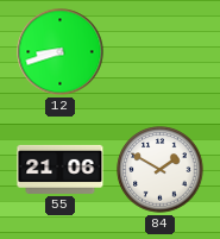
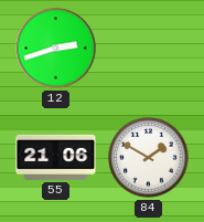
12: 8:42 -> 2:42
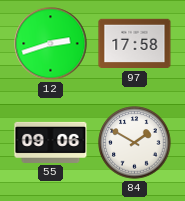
97: none -> 17:58
55: 21:06 -> 09:06
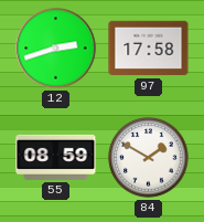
55: 09:06 -> 08:59
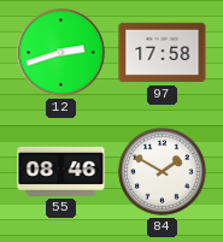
55: 08:59 -> 08:46
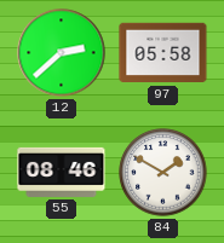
12: 2:42 -> 2:38
97: 17:58 -> 05:58
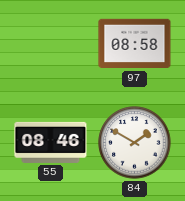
12: 2:38 -> none
97: 05:58 -> 08:58
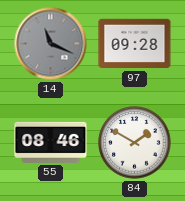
14: none -> 11:19
97: 08:58 -> 09:28
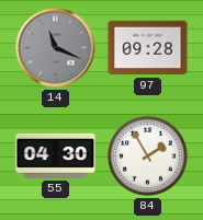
55: 08:46 -> 04:30
84: 1:50 -> 1:55
